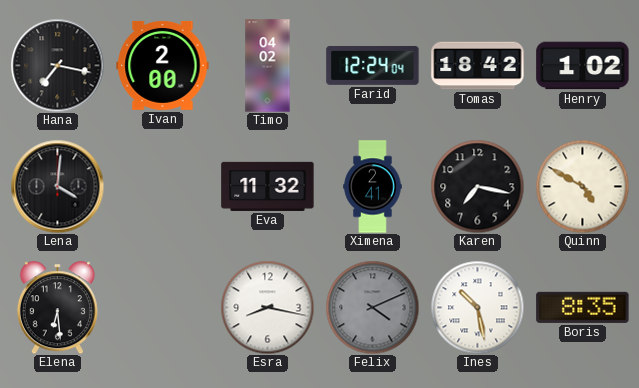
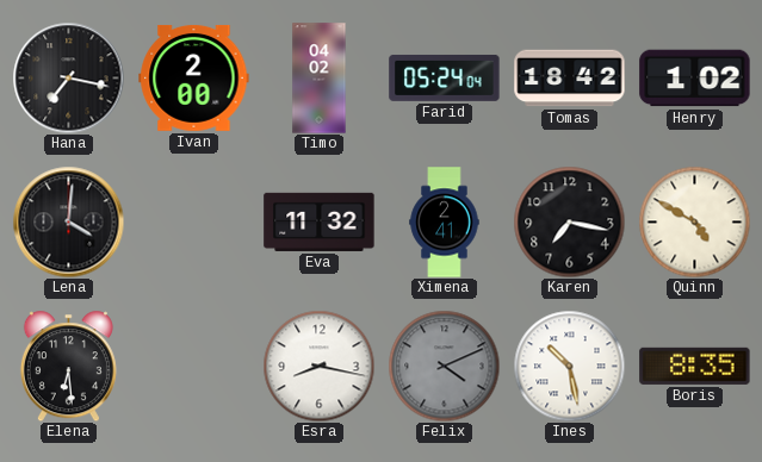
Farid: 12:24 -> 05:24
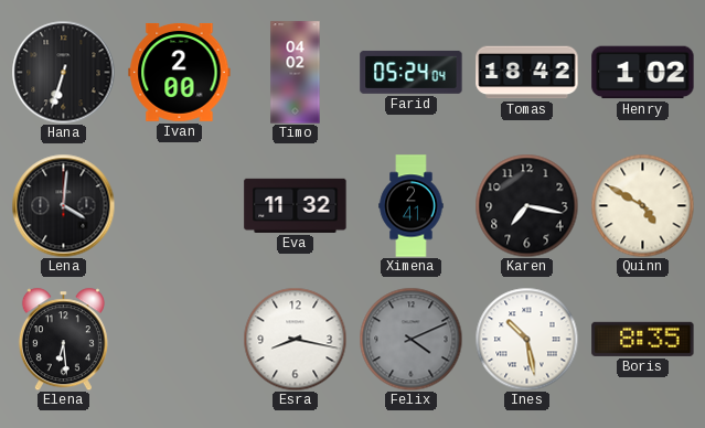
Hana: 7:17 -> 6:33
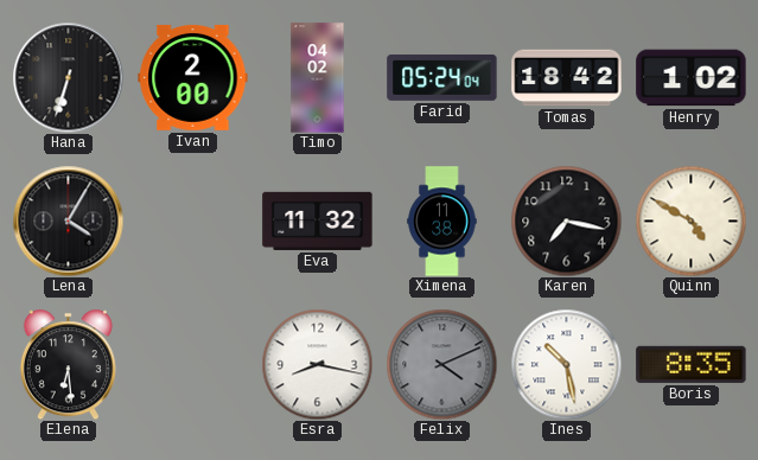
Lena: 4:01 -> 4:05
Ximena: 2:41 -> 11:38
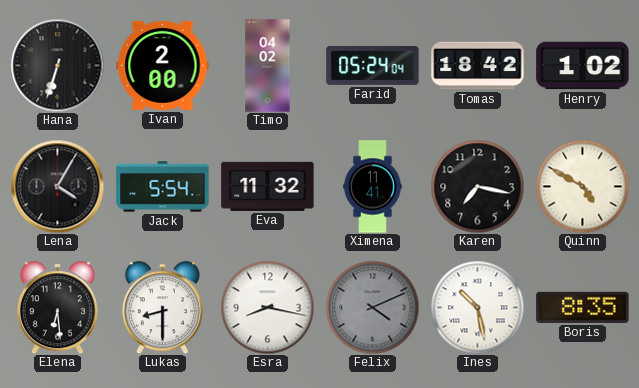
Jack: none -> 5:54
Ximena: 11:38 -> 11:41
Lukas: none -> 8:30
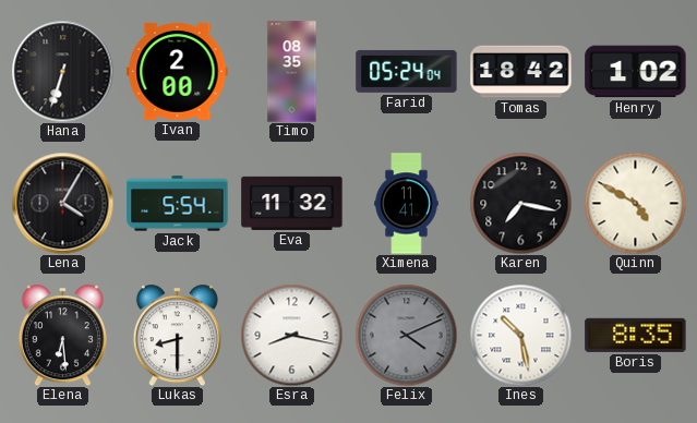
Timo: 04:02 -> 08:35
